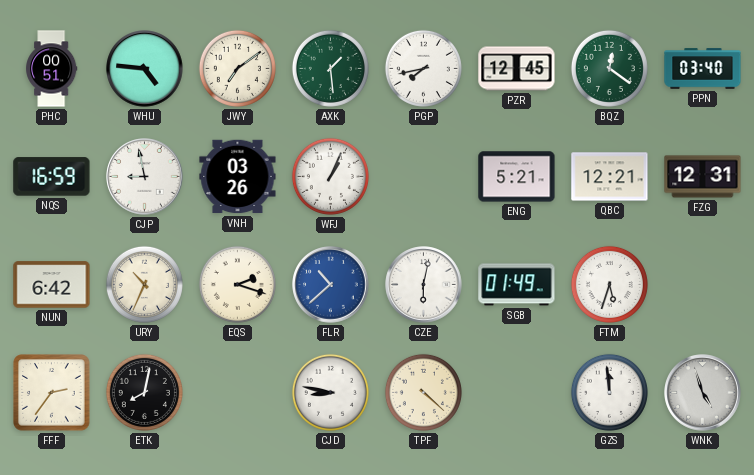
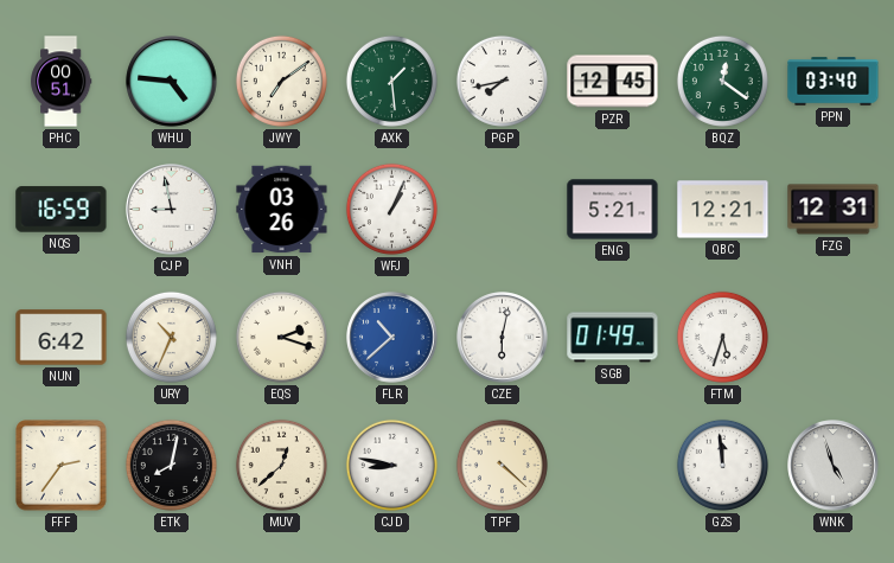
MUV: none -> 12:38
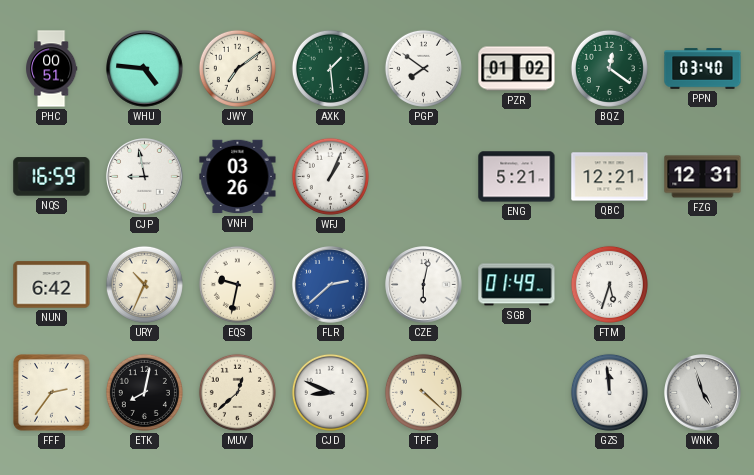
PGP: 7:43 -> 7:51
PZR: 12:45 -> 01:02
EQS: 2:18 -> 9:32
FLR: 10:38 -> 2:38
CJD: 8:47 -> 8:49
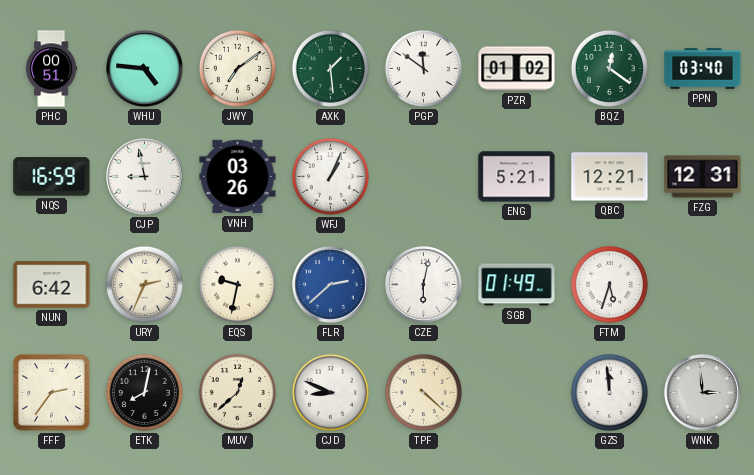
PGP: 7:51 -> 11:51
URY: 10:34 -> 2:34
WNK: 4:57 -> 2:59
